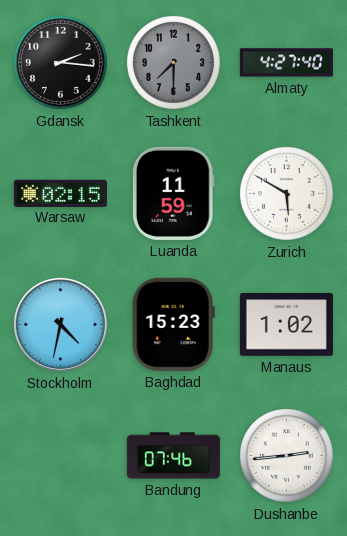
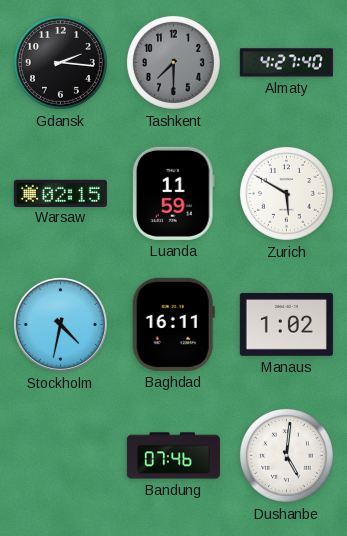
Baghdad: 15:23 -> 16:11
Dushanbe: 2:44 -> 5:01
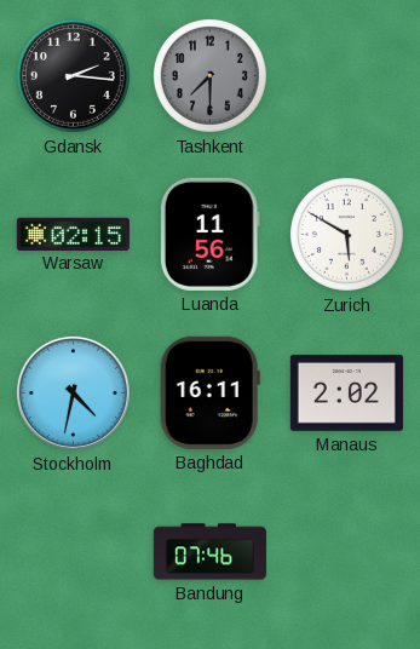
Almaty: 4:27 -> none
Luanda: 11:59 -> 11:56
Manaus: 1:02 -> 2:02
Dushanbe: 5:01 -> none
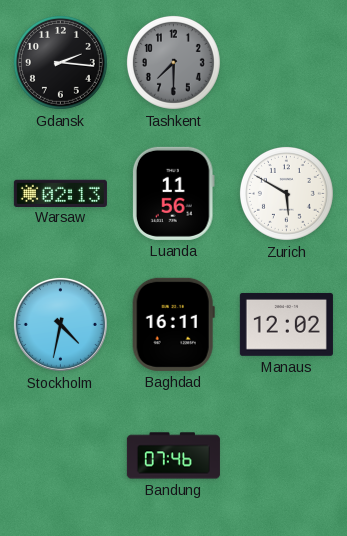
Warsaw: 02:15 -> 02:13
Manaus: 2:02 -> 12:02
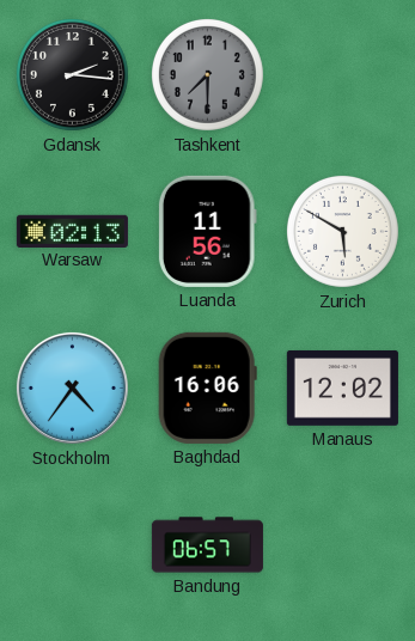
Stockholm: 4:32 -> 4:36
Baghdad: 16:11 -> 16:06
Bandung: 07:46 -> 06:57
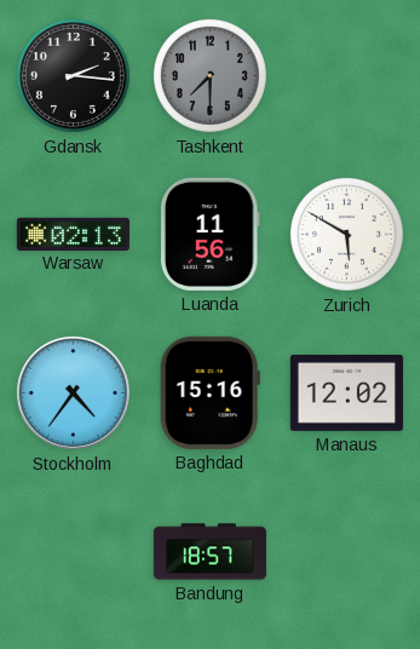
Baghdad: 16:06 -> 15:16
Bandung: 06:57 -> 18:57
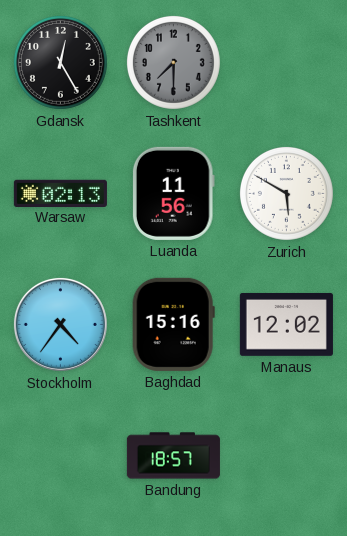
Gdansk: 2:16 -> 12:25
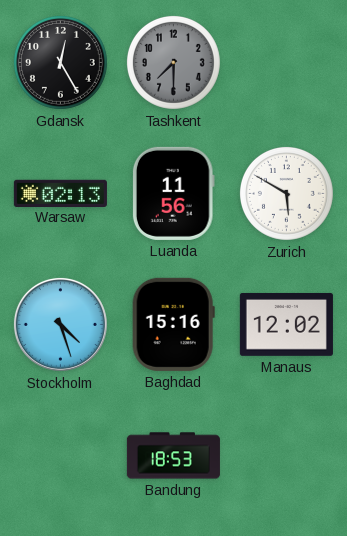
Stockholm: 4:36 -> 4:27
Bandung: 18:57 -> 18:53
